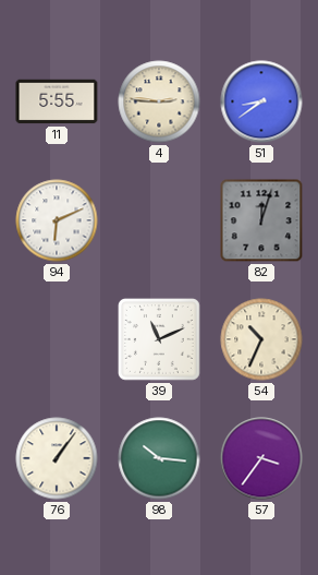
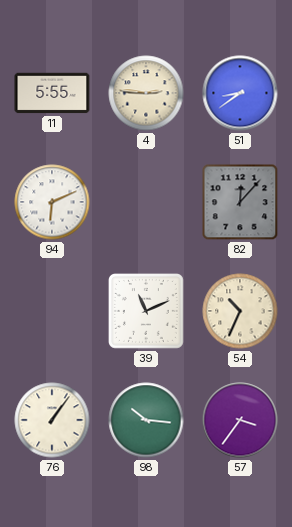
82: 12:03 -> 12:07
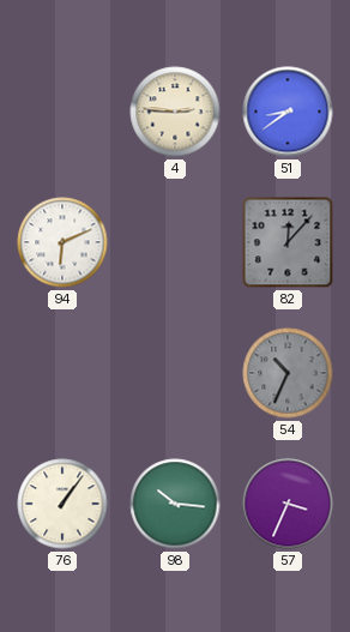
11: 5:55 -> none
39: 11:11 -> none
54 dial: cream -> grey
57: 3:36 -> 3:34
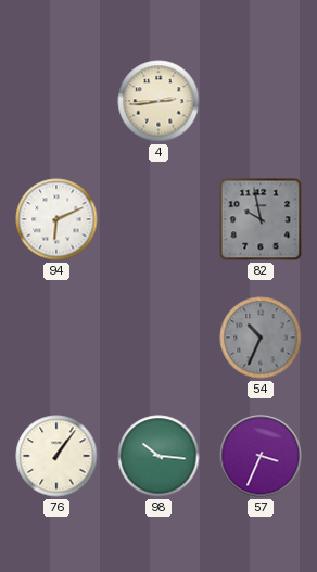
4: 2:46 -> 2:44
51: 8:39 -> none
82: 12:07 -> 9:58
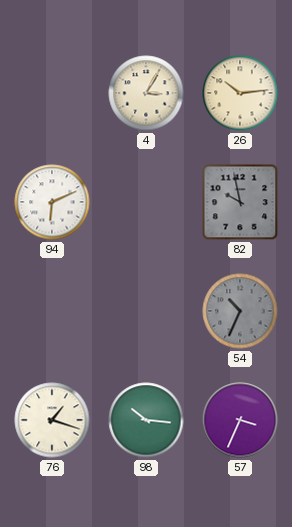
4: 2:44 -> 3:05
26: none -> 10:14
76: 1:06 -> 1:18
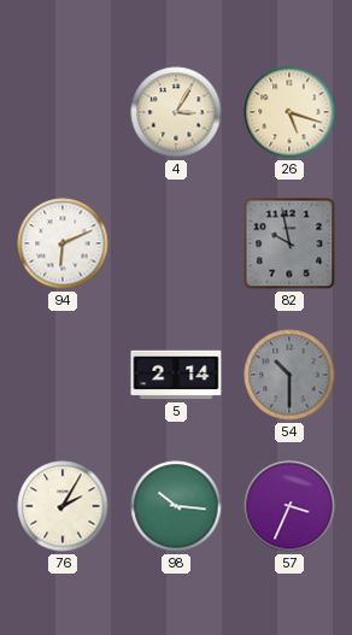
26: 10:14 -> 5:18
5: none -> 2:14
54: 10:34 -> 10:30
76: 1:18 -> 2:05
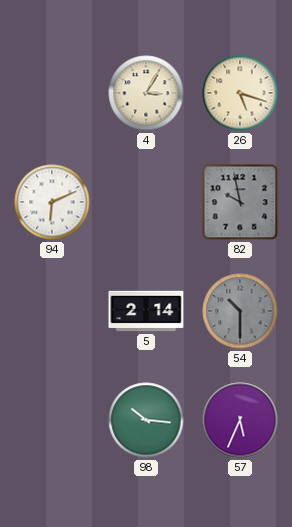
76: 2:05 -> none
57: 3:34 -> 5:34
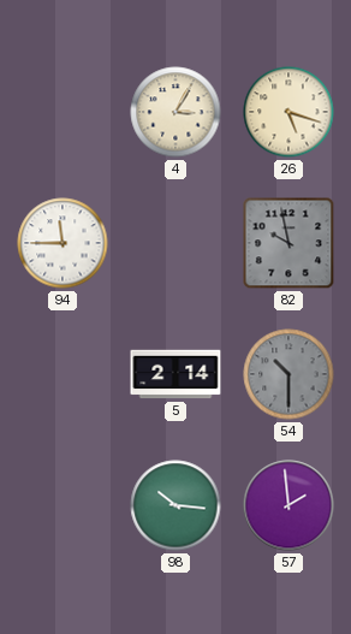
94: 6:11 -> 11:45
57: 5:34 -> 1:59
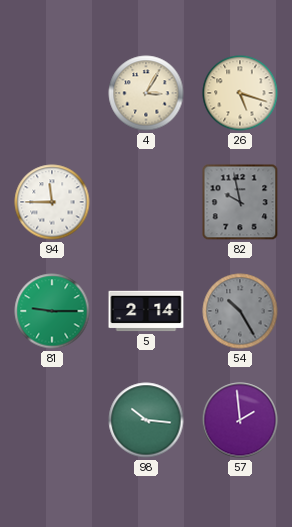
81: none -> 9:15
54: 10:30 -> 10:25
